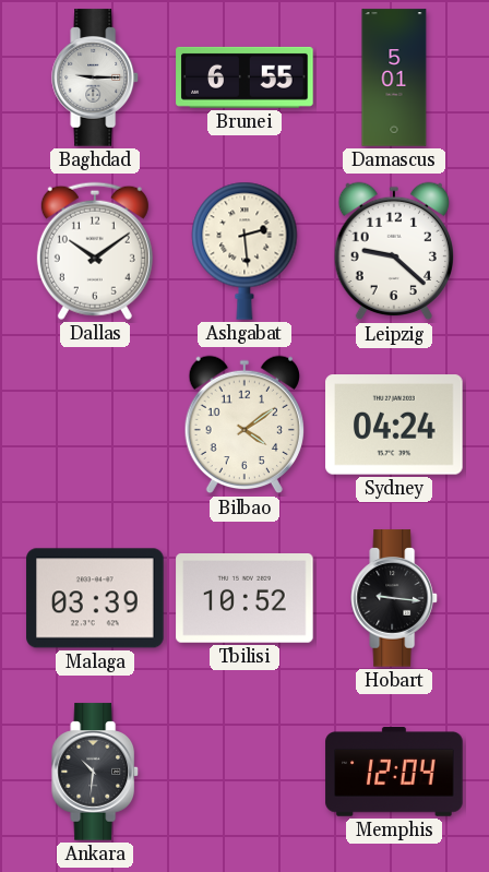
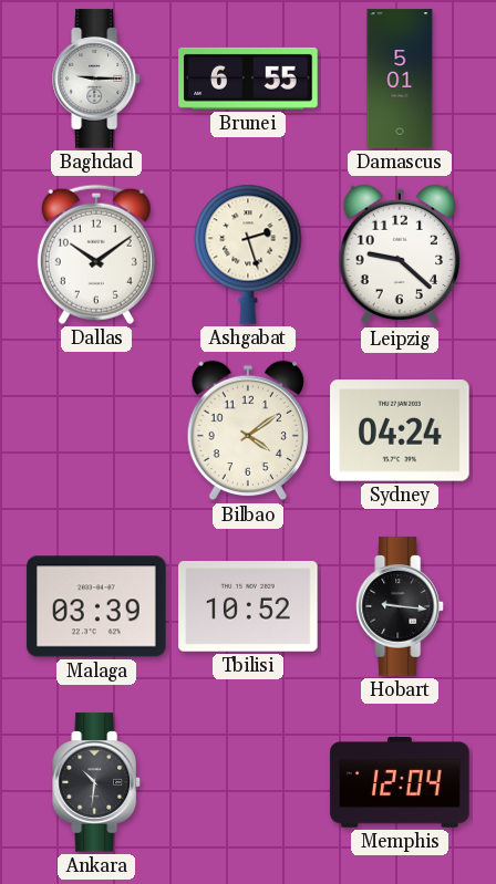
Ashgabat: 2:29 -> 2:27
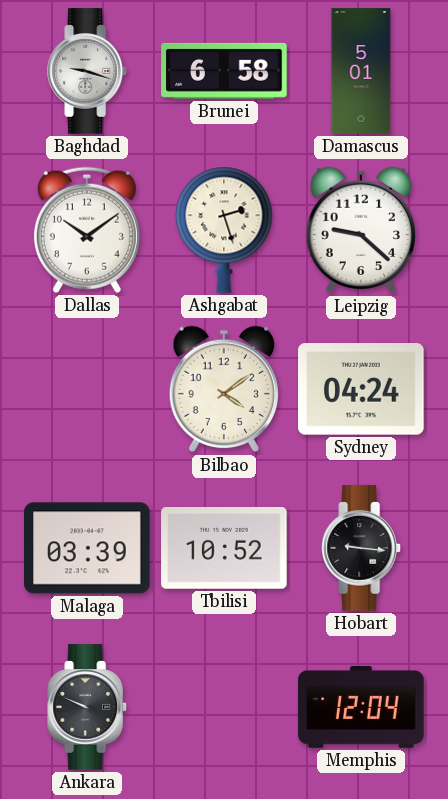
Baghdad: 9:15 -> 9:18
Brunei: 6:55 -> 6:58
Ankara: 10:31 -> 9:49
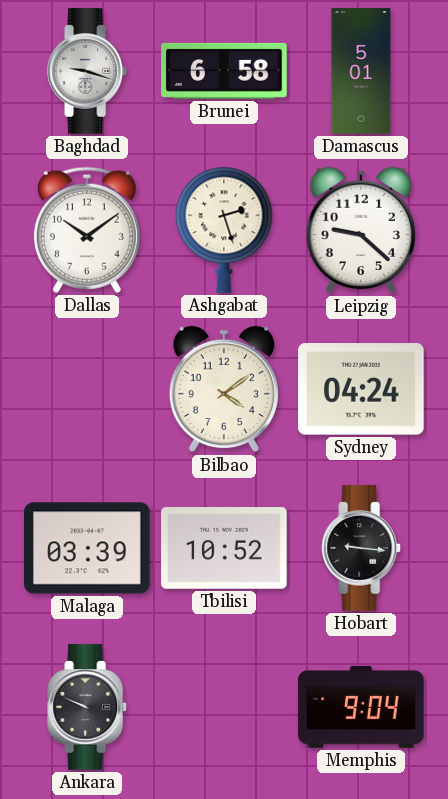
Memphis: 12:04 -> 9:04
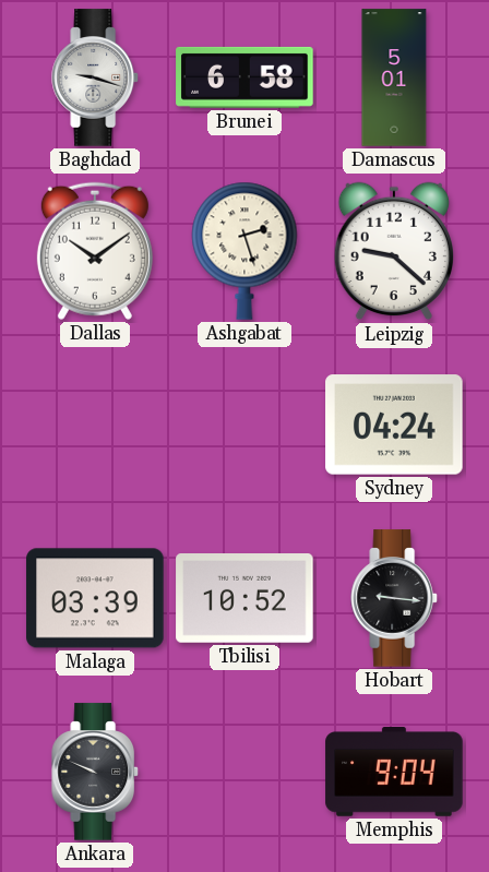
Bilbao: 4:09 -> none
